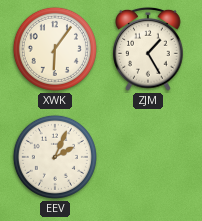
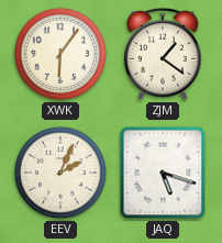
ZJM: 1:25 -> 1:21
JAQ: none -> 5:18
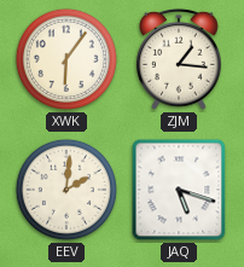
ZJM: 1:21 -> 1:16
EEV: 2:04 -> 2:01
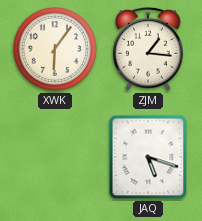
EEV: 2:01 -> none
